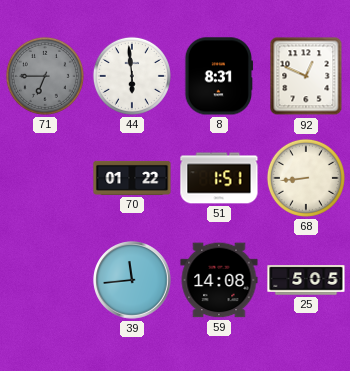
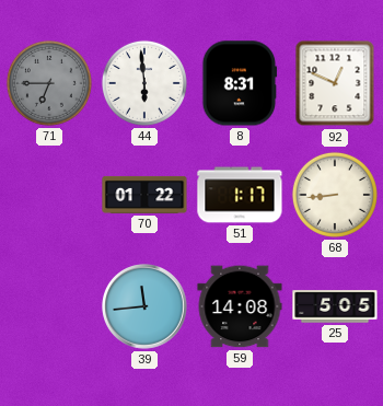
51: 1:51 -> 1:17
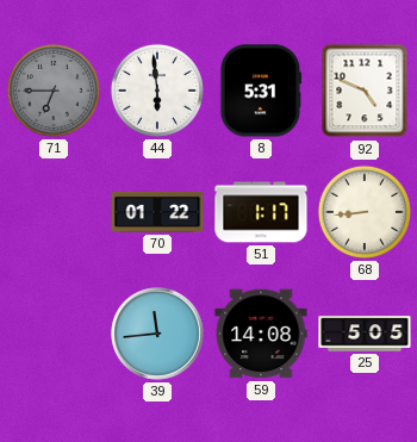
8: 8:31 -> 5:31
92: 12:49 -> 4:49
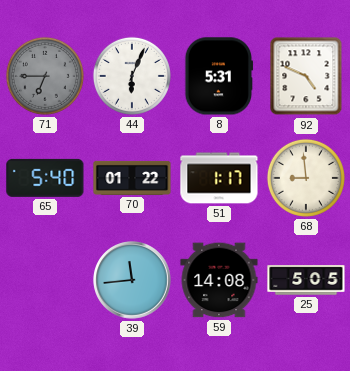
44: 5:59 -> 6:04
65: none -> 5:40
68: 8:44 -> 8:59
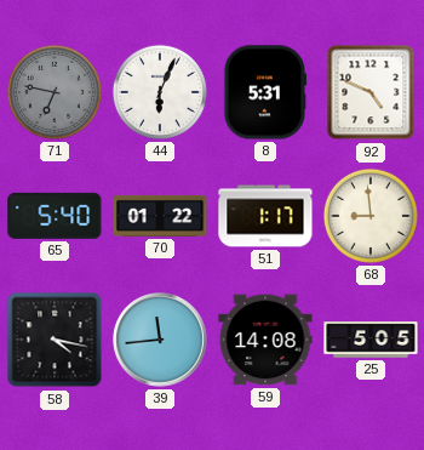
71: 6:45 -> 6:47
58: none -> 4:17
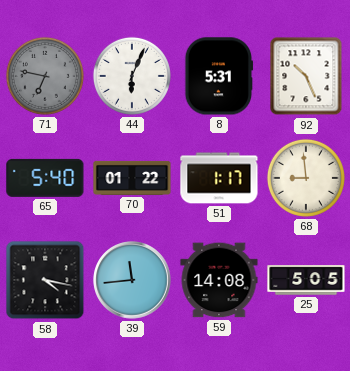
92: 4:49 -> 10:26
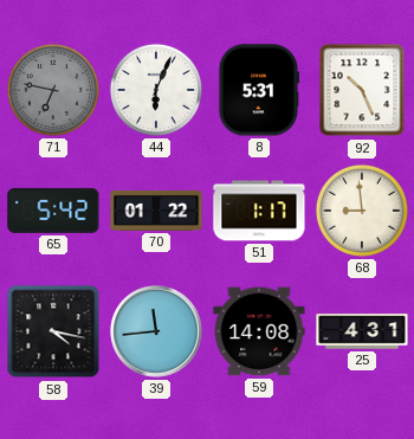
65: 5:40 -> 5:42
25: 5:05 -> 4:31
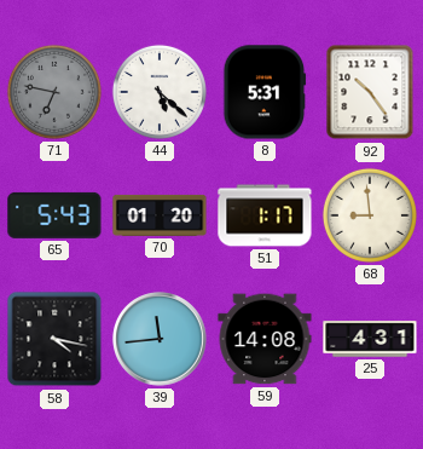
44: 6:04 -> 5:22
92: 10:26 -> 10:24
65: 5:42 -> 5:43
70: 01:22 -> 01:20
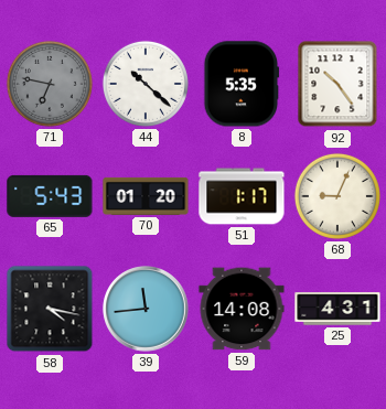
44: 5:22 -> 10:22
8: 5:31 -> 5:35
68: 8:59 -> 9:04
